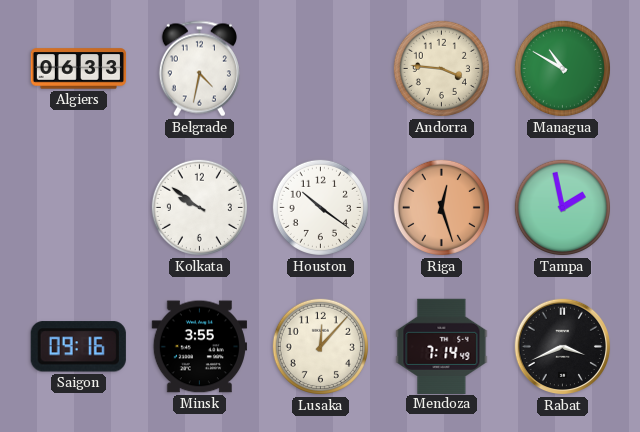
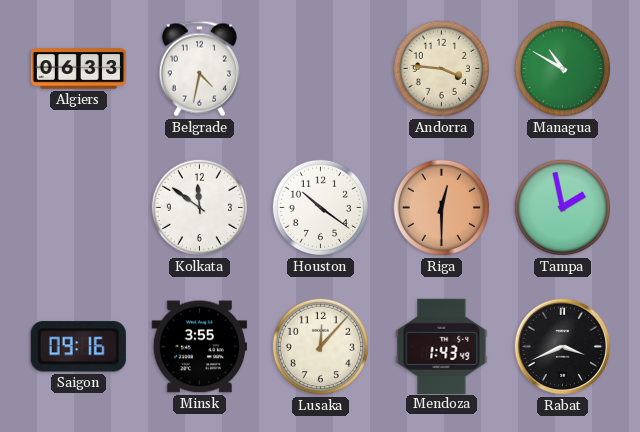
Kolkata: 9:51 -> 11:51
Riga: 12:27 -> 12:30
Mendoza: 7:14 -> 1:43
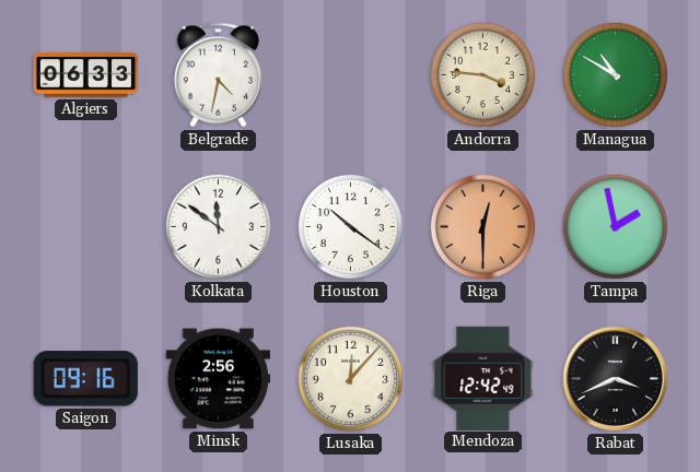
Minsk: 3:55 -> 2:56
Mendoza: 1:43 -> 12:42
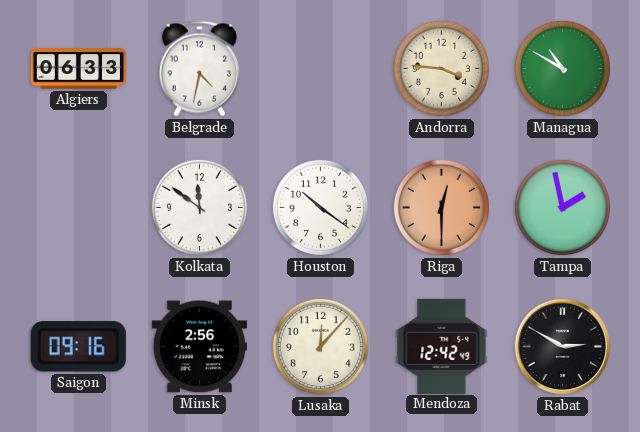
Rabat: 3:41 -> 2:50
